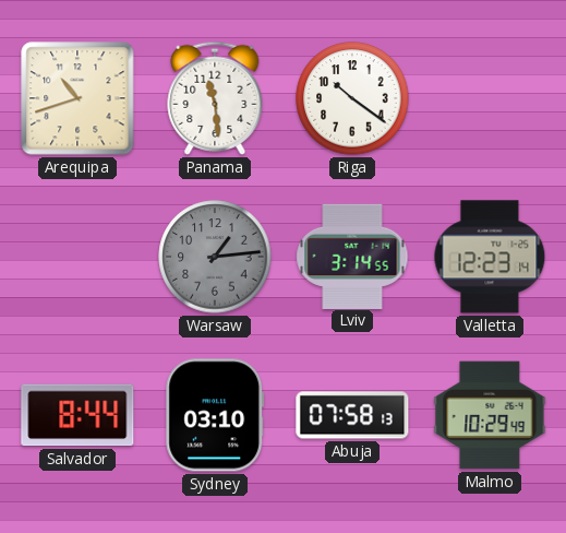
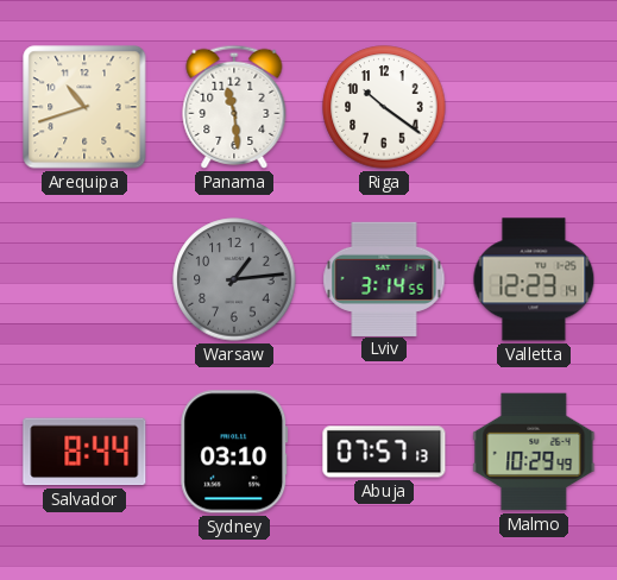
Abuja: 07:58 -> 07:57
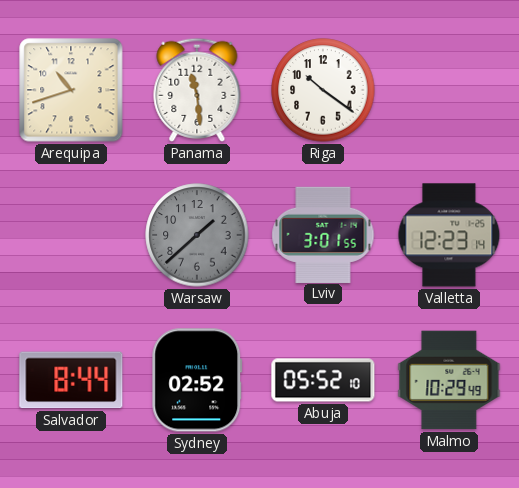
Warsaw: 1:14 -> 1:38
Lviv: 3:14 -> 3:01
Sydney: 03:10 -> 02:52
Abuja: 07:57 -> 05:52
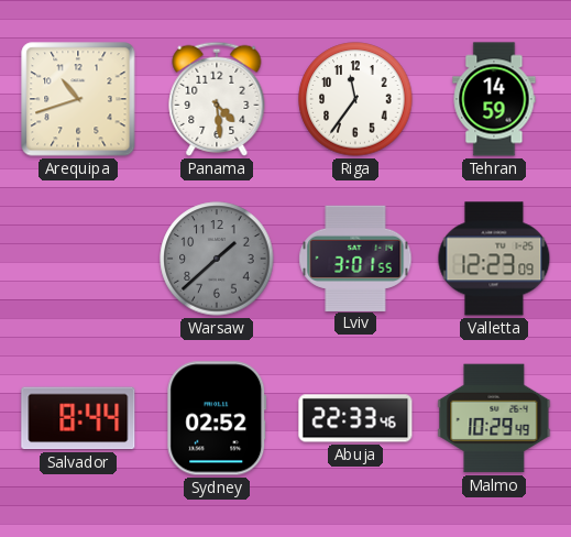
Panama: 11:29 -> 4:29
Riga: 10:21 -> 11:36
Tehran: none -> 14:59
Valletta: 12:23:14 -> 12:23:09
Abuja: 05:52 -> 22:33
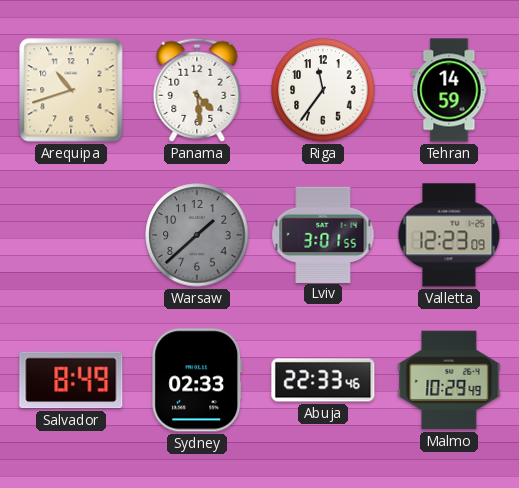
Salvador: 8:44 -> 8:49
Sydney: 02:52 -> 02:33
